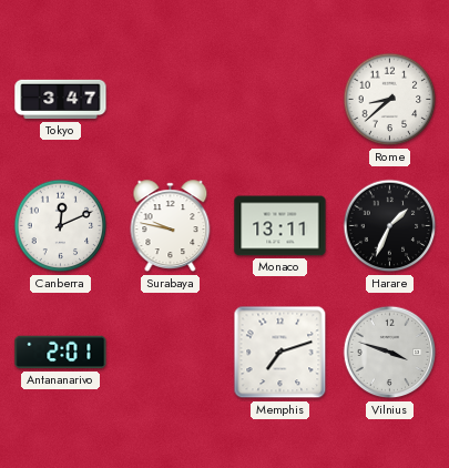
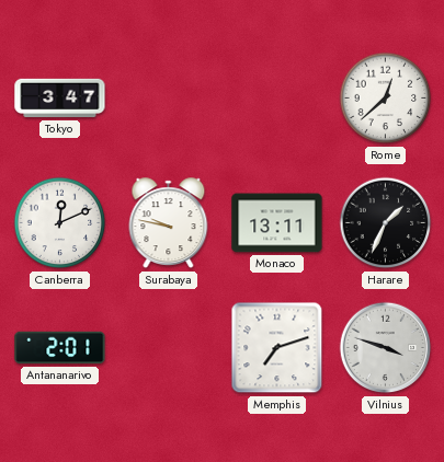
Rome: 8:38 -> 12:38
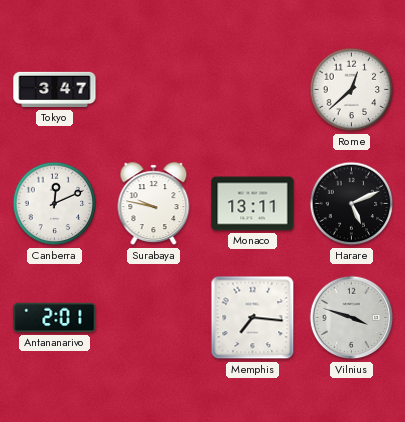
Harare: 1:34 -> 5:11
Memphis: 7:12 -> 7:16
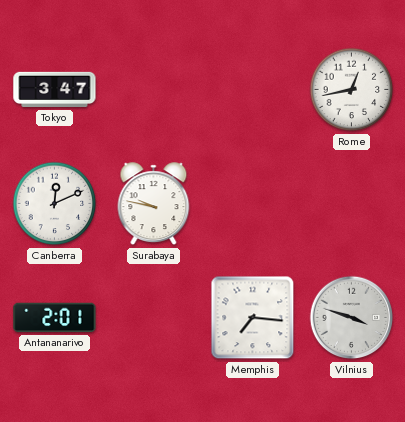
Rome: 12:38 -> 12:43
Monaco: 13:11 -> none
Harare: 5:11 -> none
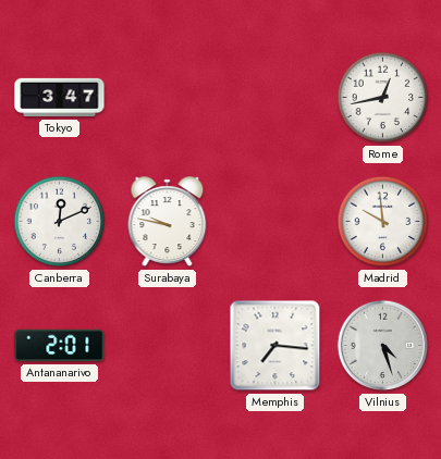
Madrid: none -> 9:59
Vilnius: 3:48 -> 4:27
